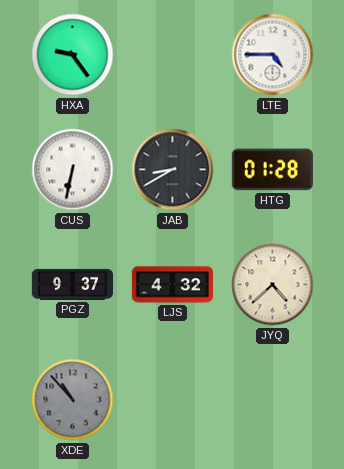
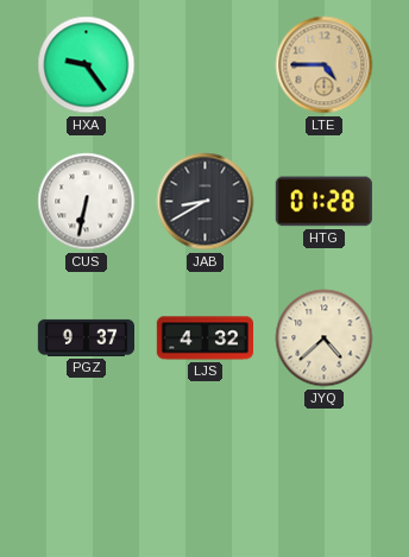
LTE dial: white -> champagne
XDE: 10:53 -> none
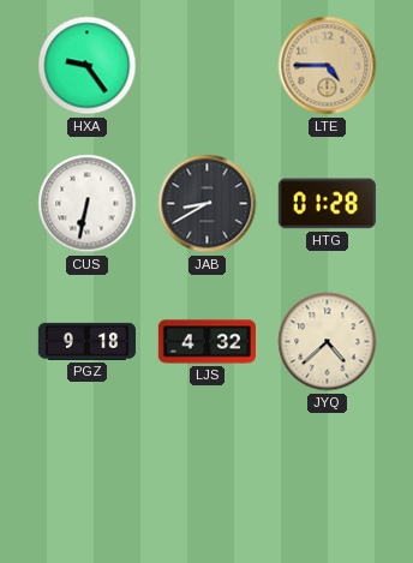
PGZ: 9:37 -> 9:18
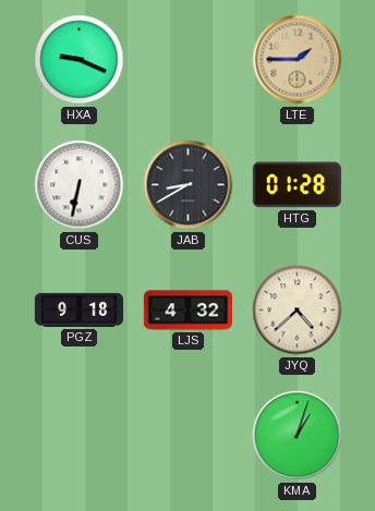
HXA: 9:24 -> 9:19
LTE: 4:45 -> 1:45
KMA: none -> 1:03
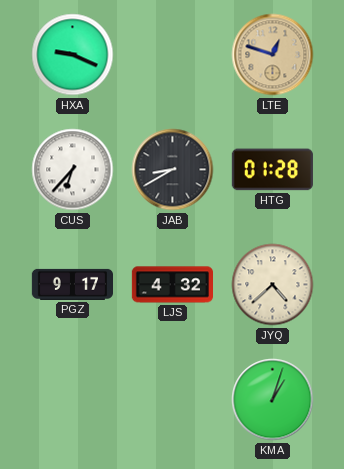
LTE: 1:45 -> 12:48
CUS: 6:32 -> 6:37
PGZ: 9:18 -> 9:17
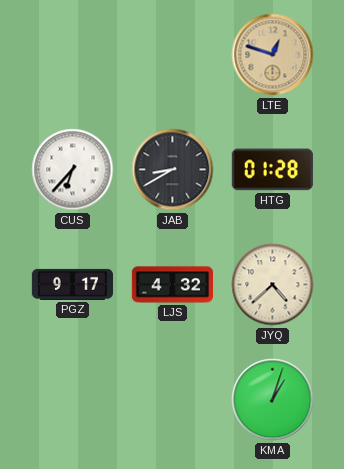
HXA: 9:19 -> none
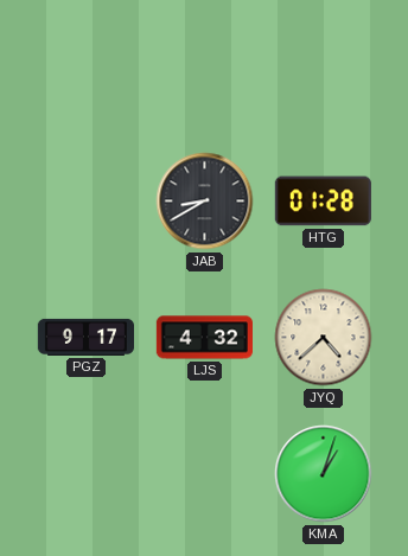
LTE: 12:48 -> none
CUS: 6:37 -> none
